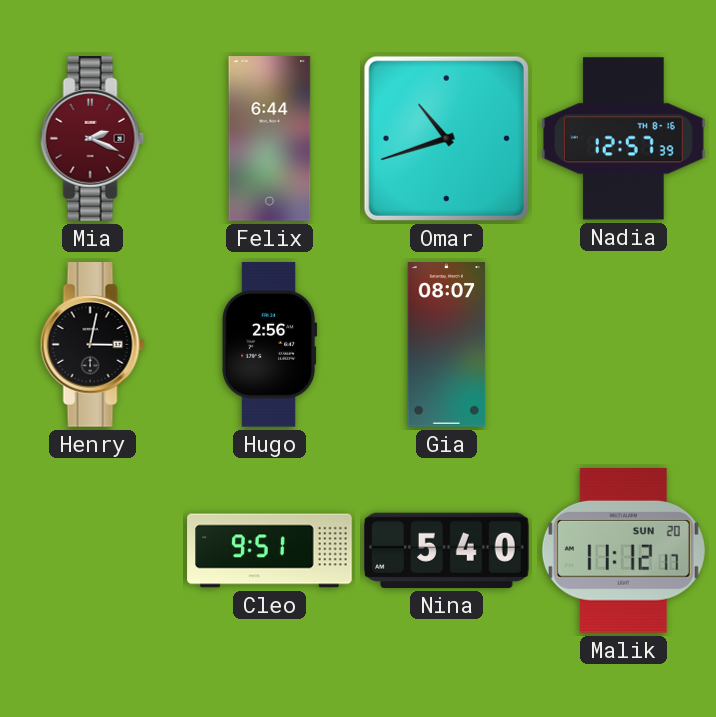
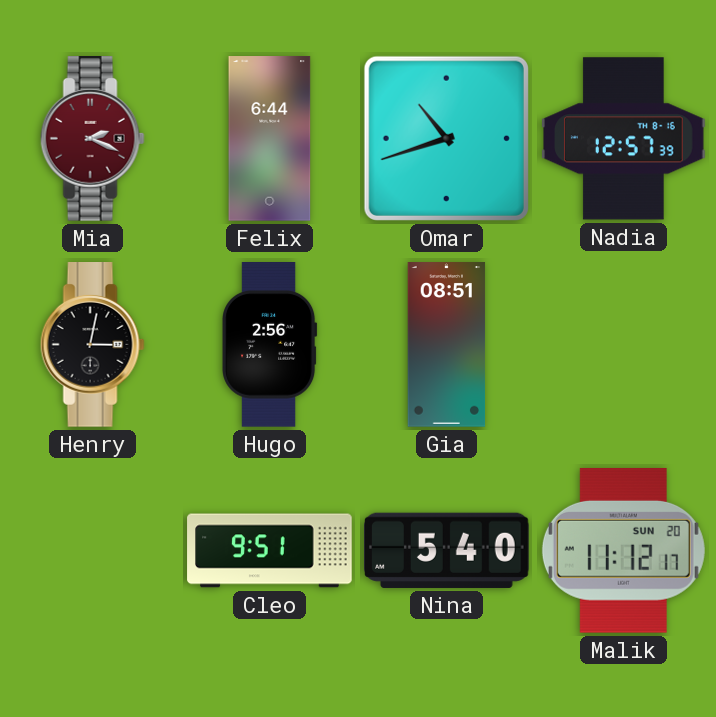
Gia: 08:07 -> 08:51
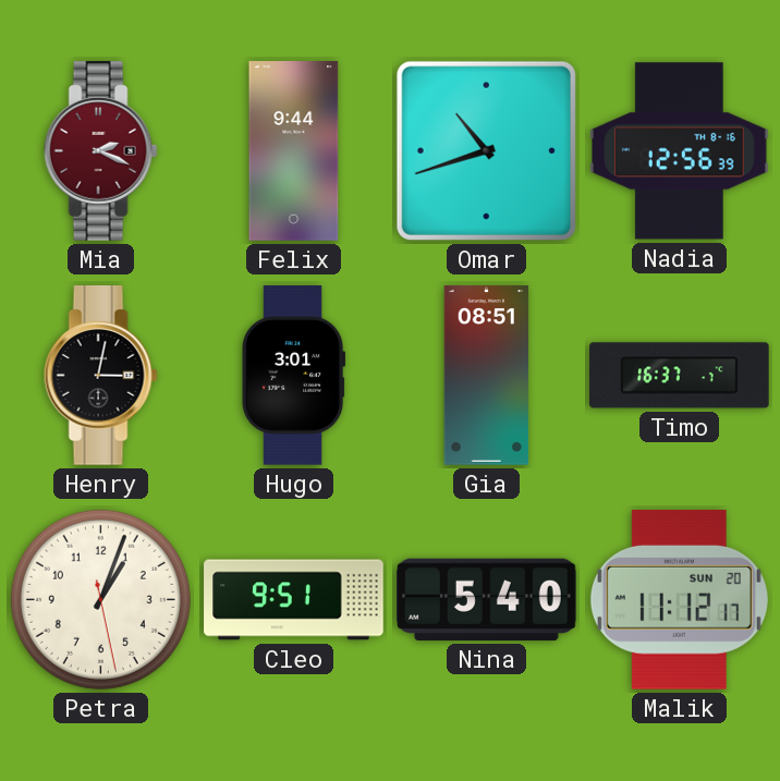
Felix: 6:44 -> 9:44
Nadia: 12:57 -> 12:56
Hugo: 2:56 -> 3:01
Timo: none -> 16:37
Petra: none -> 1:03
